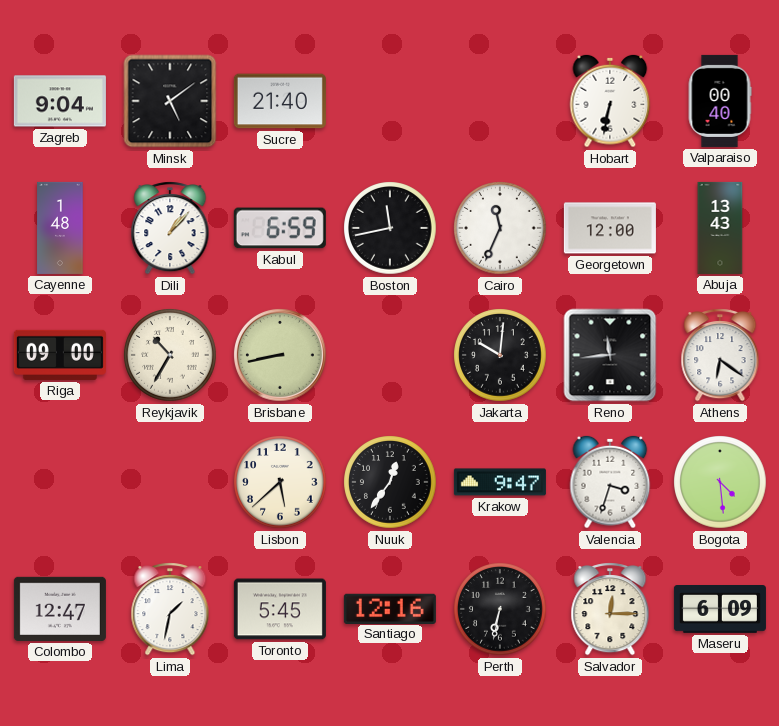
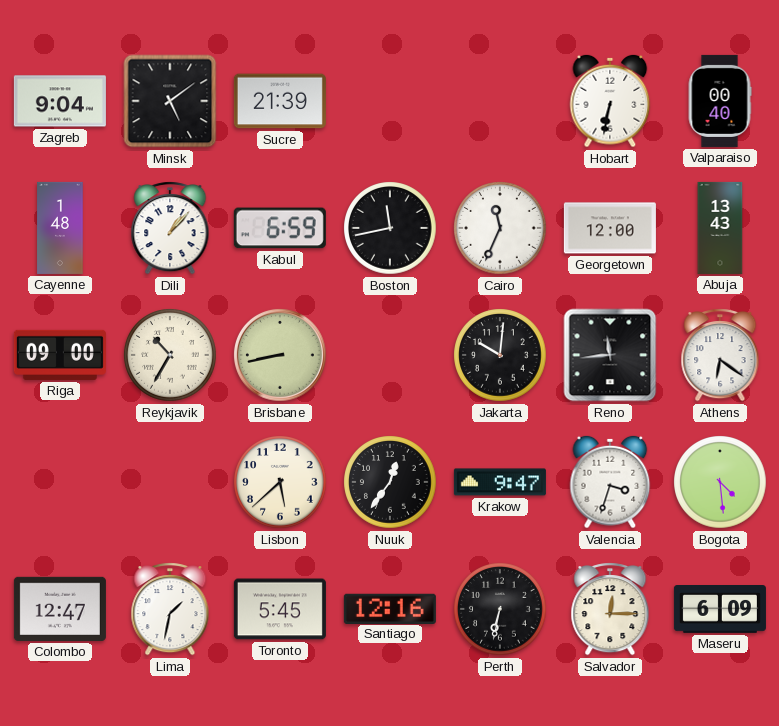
Sucre: 21:40 -> 21:39
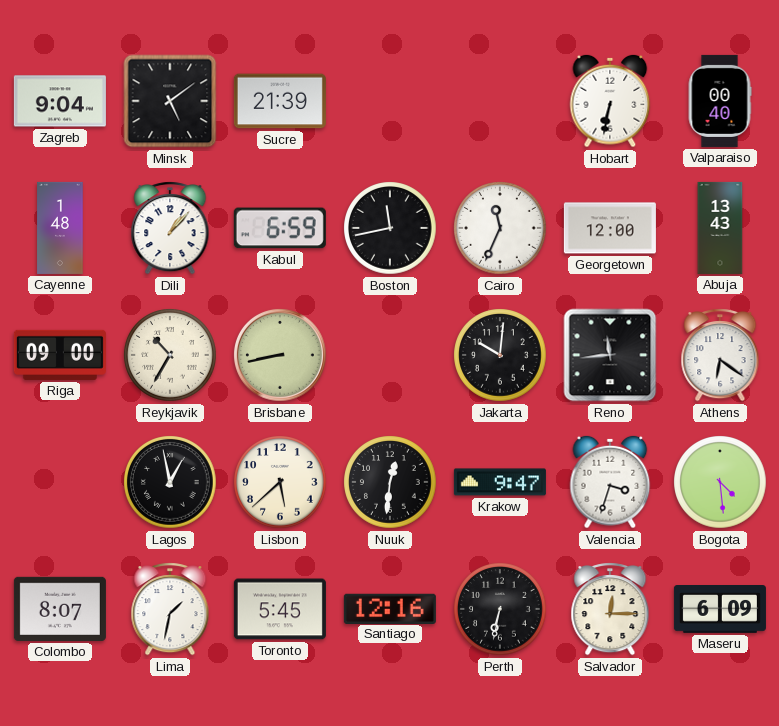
Lagos: none -> 12:58
Nuuk: 12:36 -> 12:31
Colombo: 12:47 -> 8:07
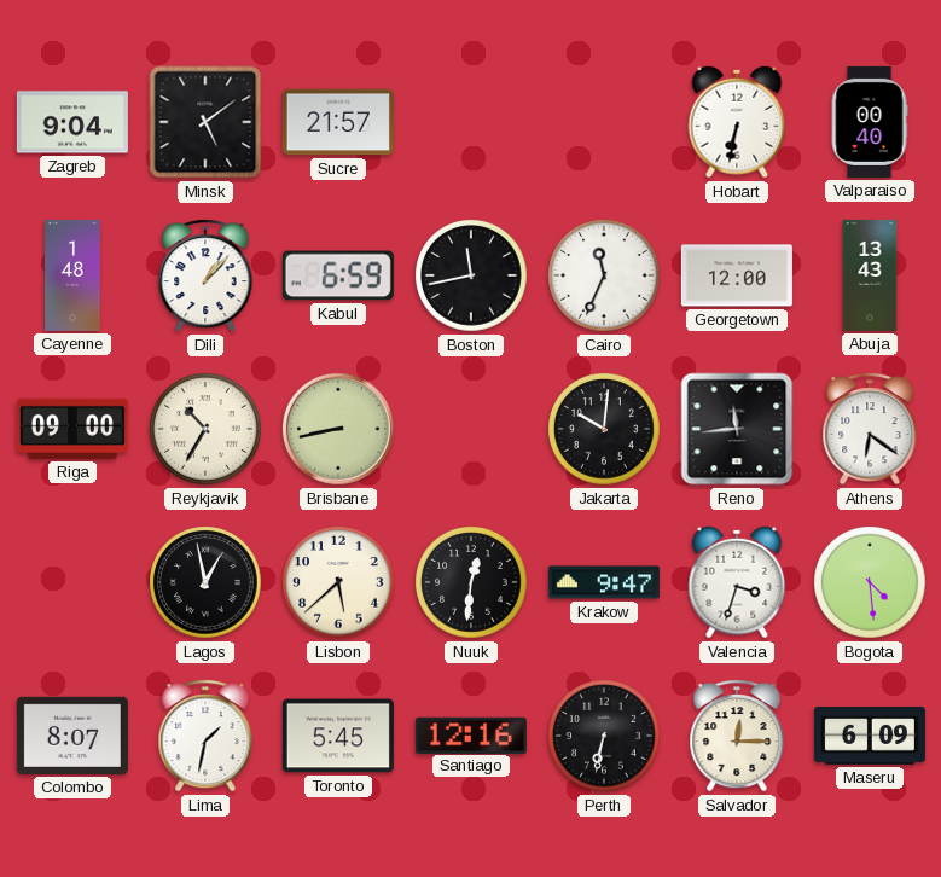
Sucre: 21:39 -> 21:57
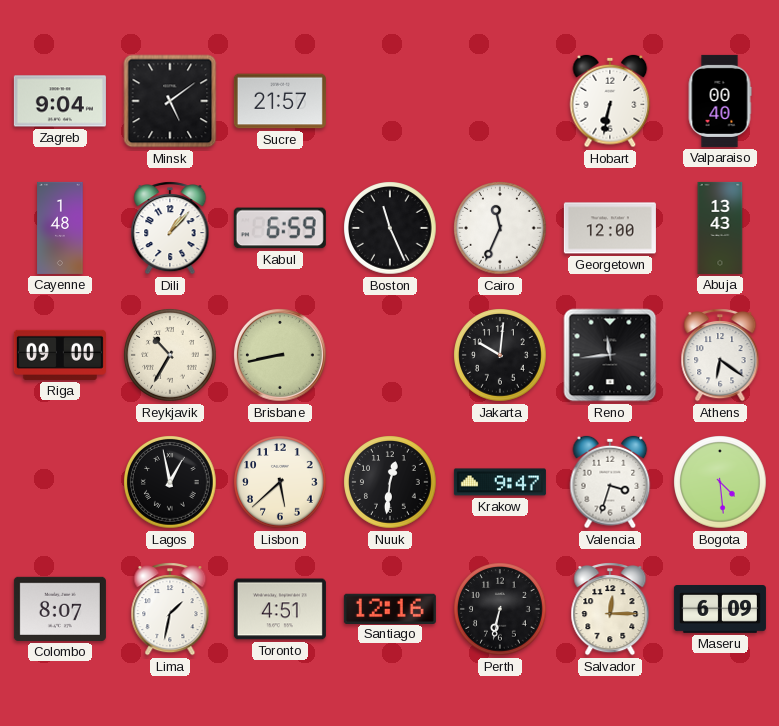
Boston: 11:43 -> 11:26
Toronto: 5:45 -> 4:51
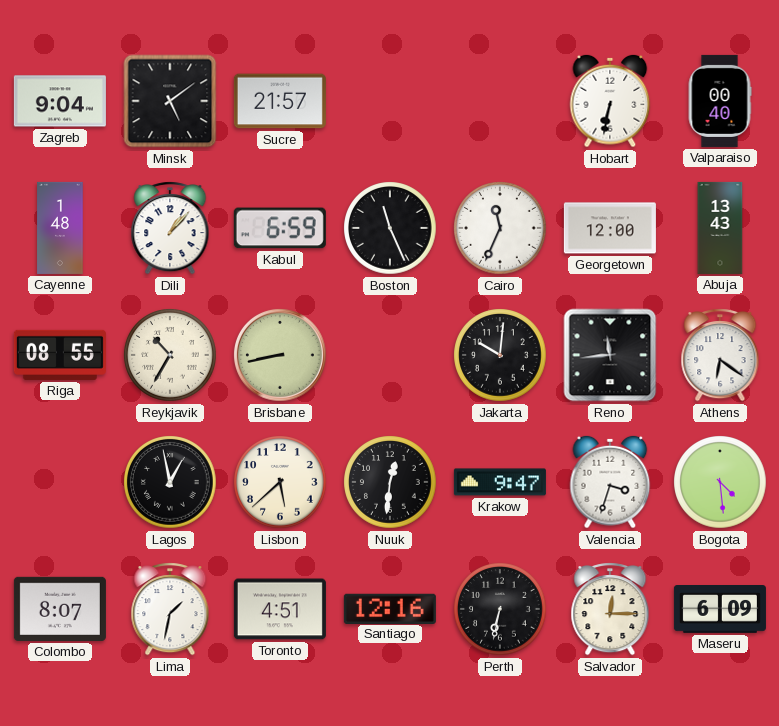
Riga: 09:00 -> 08:55
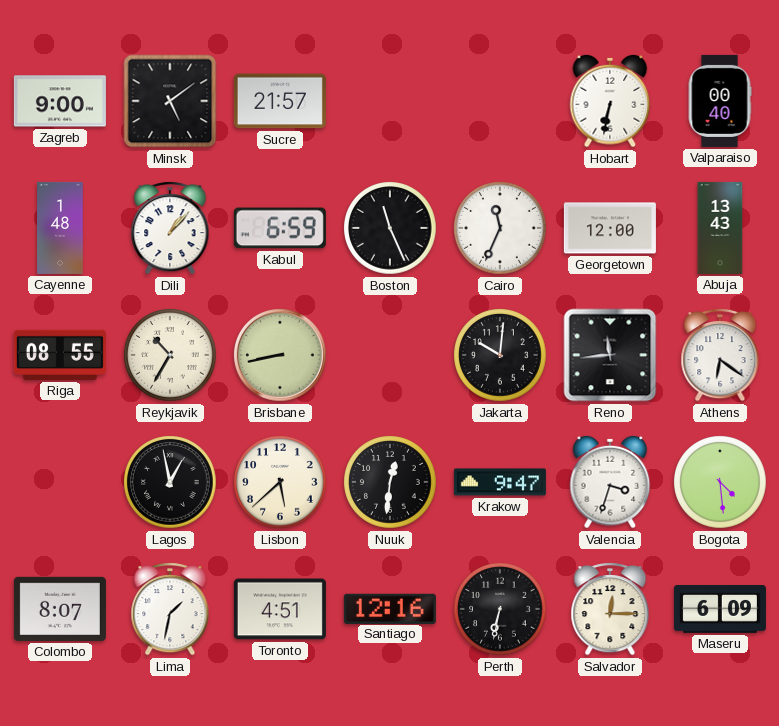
Zagreb: 9:04 -> 9:00
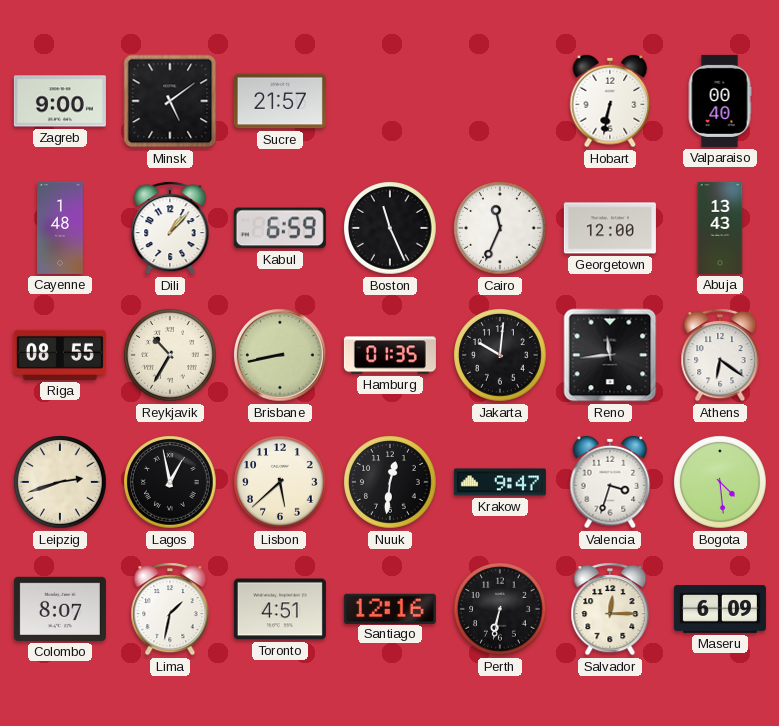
Hamburg: none -> 01:35
Leipzig: none -> 2:42
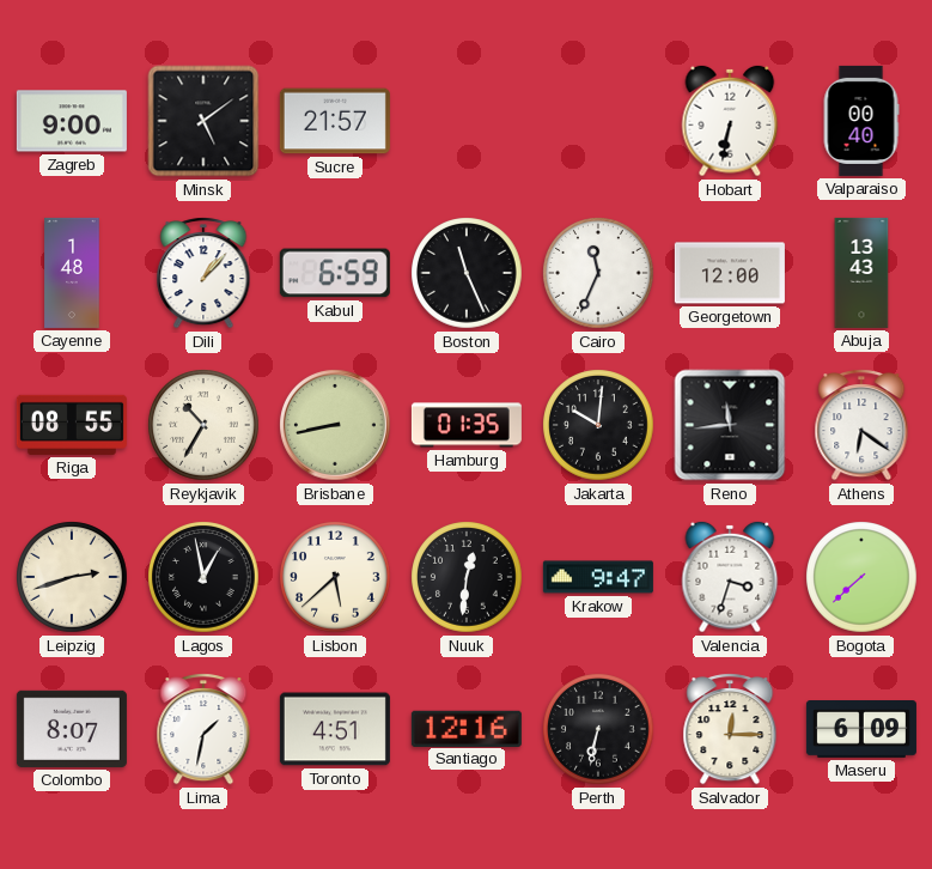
Bogota: 4:29 -> 7:38
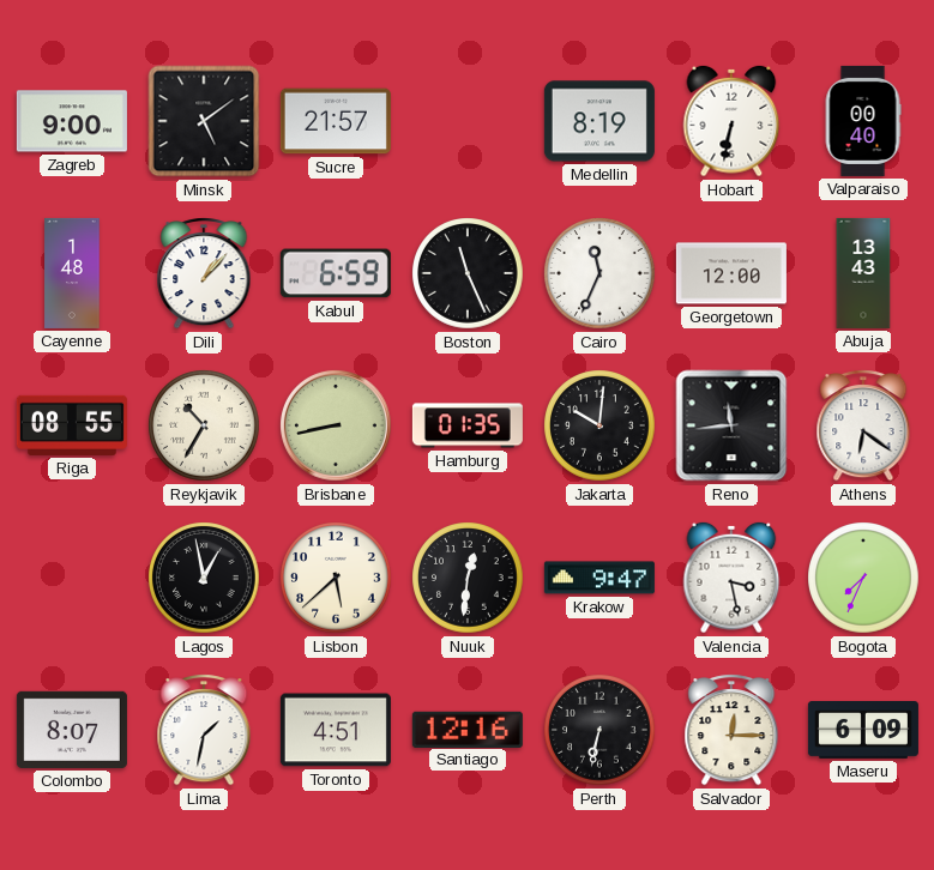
Medellin: none -> 8:19
Leipzig: 2:42 -> none
Valencia: 3:33 -> 3:28
Bogota: 7:38 -> 7:34
